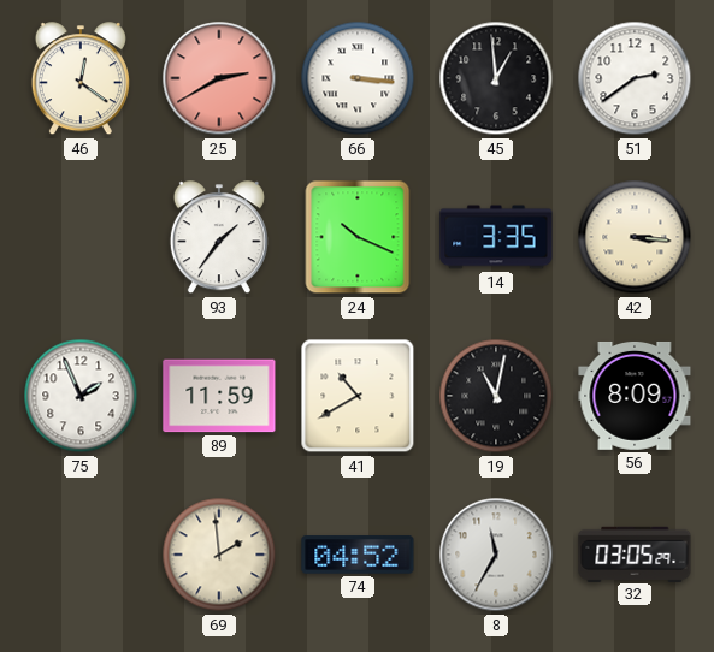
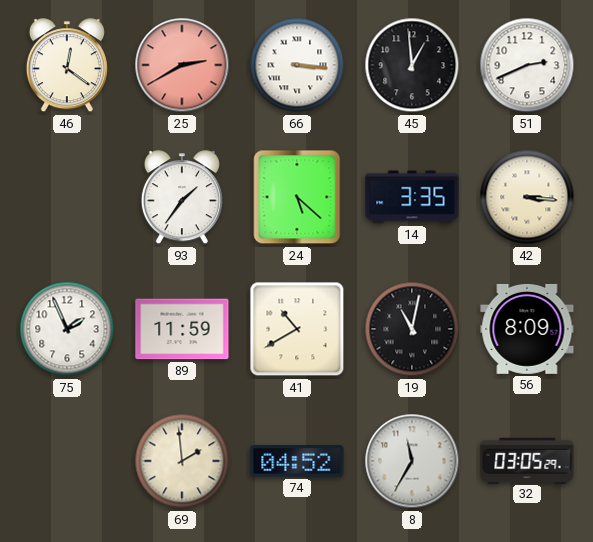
51: 2:39 -> 2:41
24: 10:19 -> 5:22
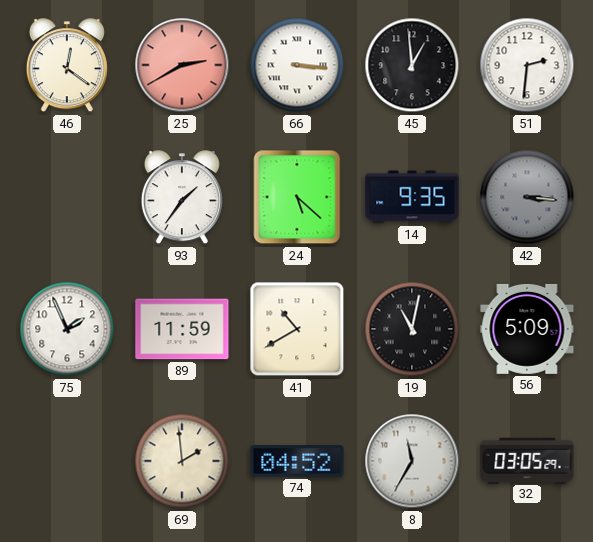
51: 2:41 -> 2:31
14: 3:35 -> 9:35
42 dial: cream -> grey
56: 8:09 -> 5:09
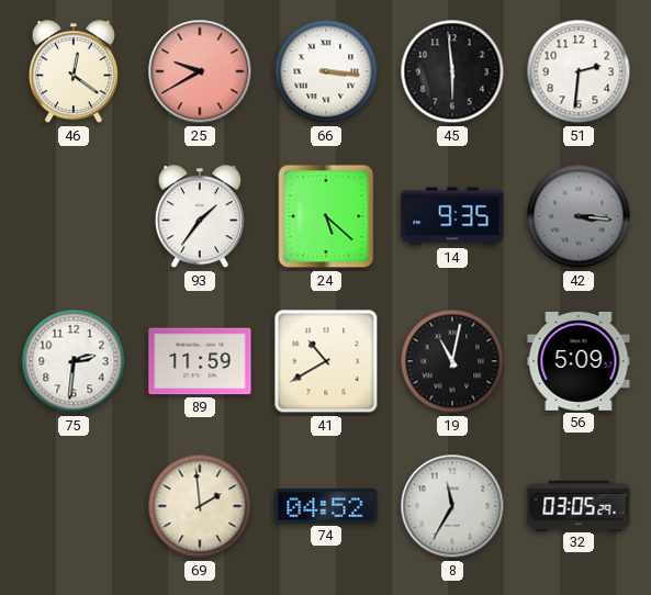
25: 2:40 -> 9:40
45: 12:59 -> 5:59
75: 1:56 -> 2:31
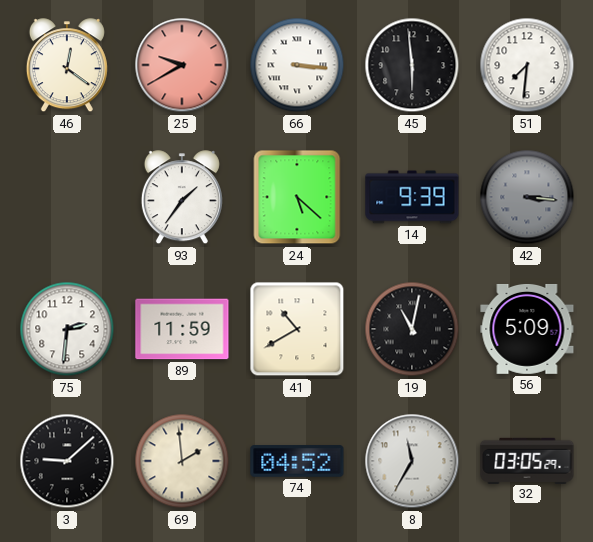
51: 2:31 -> 7:31
14: 9:35 -> 9:39
3: none -> 9:08
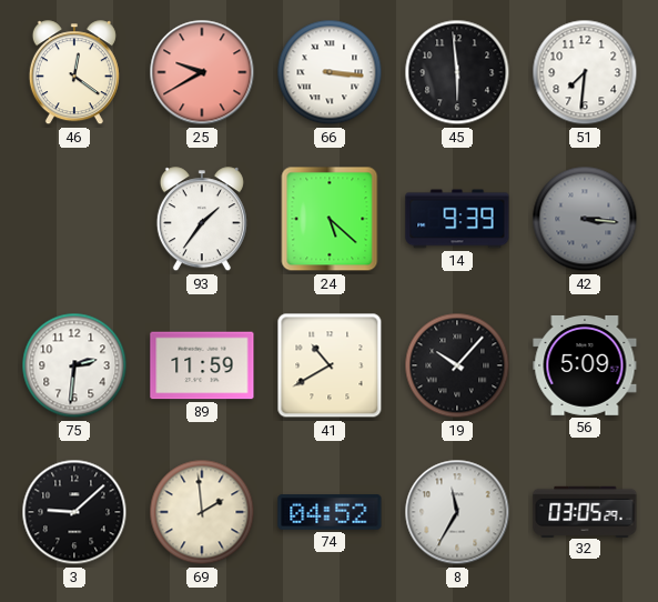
19: 11:02 -> 10:07
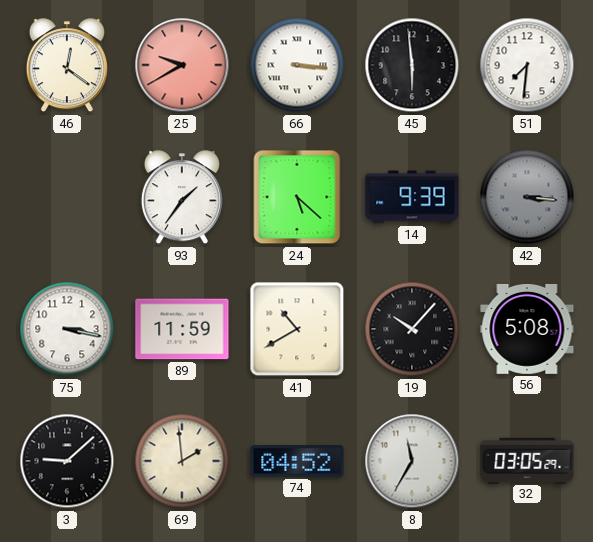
75: 2:31 -> 3:17
56: 5:09 -> 5:08
